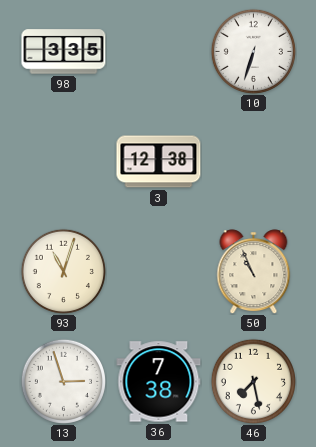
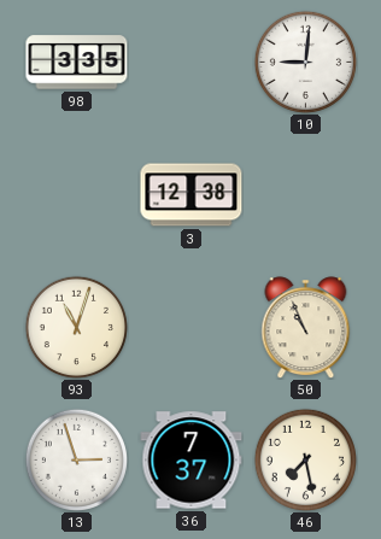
10: 6:33 -> 9:01
36: 7:38 -> 7:37
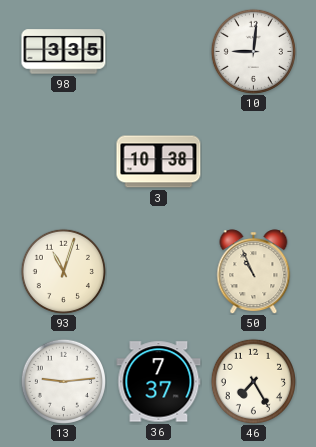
3: 12:38 -> 10:38
13: 2:57 -> 9:14
46: 7:28 -> 7:25
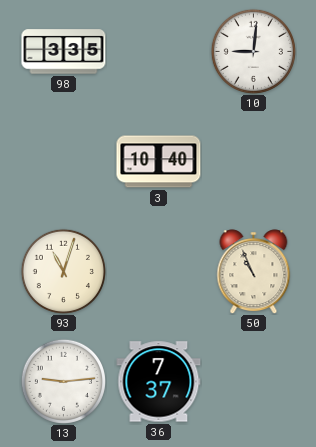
3: 10:38 -> 10:40
46: 7:25 -> none
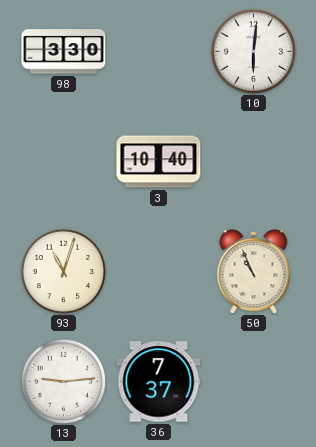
98: 3:35 -> 3:30
10: 9:01 -> 6:01
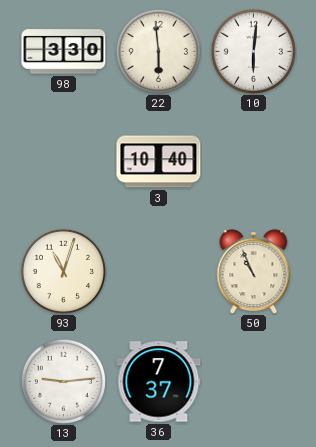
22: none -> 5:59
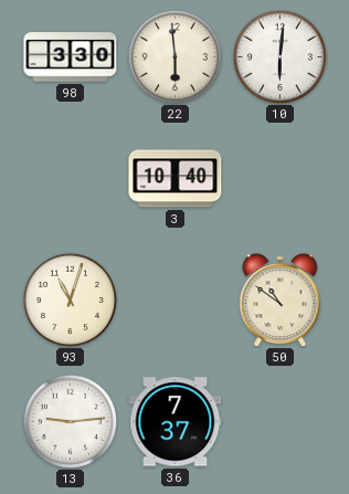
50: 10:56 -> 10:51
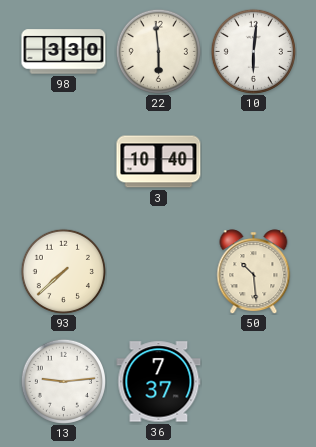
93: 11:03 -> 7:38
50: 10:51 -> 10:29
